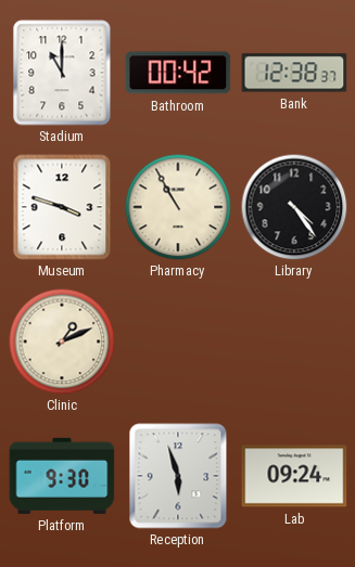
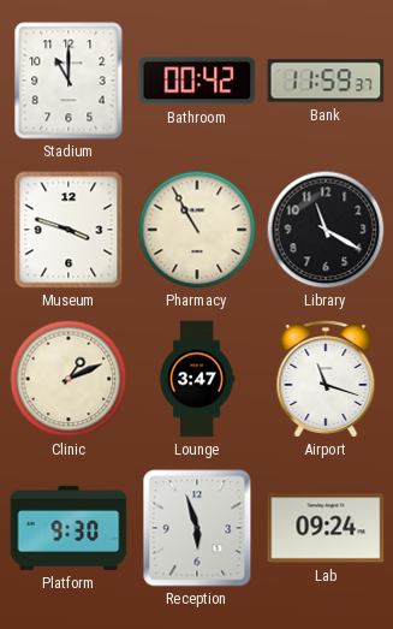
Bank: 12:38 -> 11:59
Library: 4:24 -> 11:20
Lounge: none -> 3:47
Airport: none -> 11:18
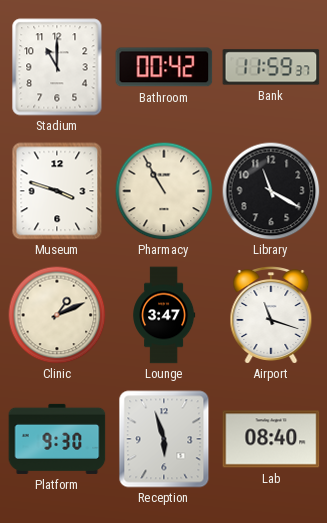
Lab: 09:24 -> 08:40
